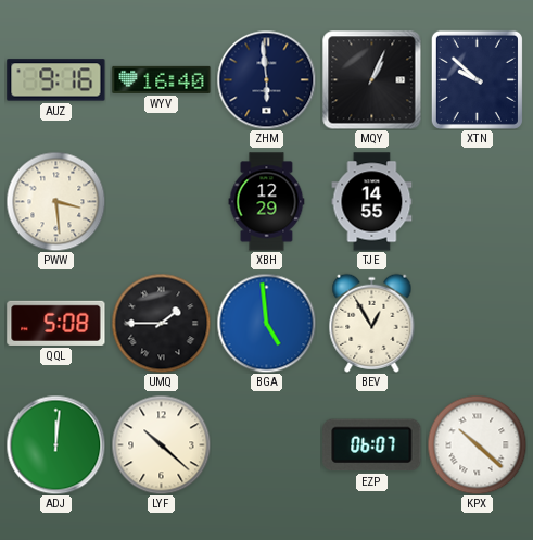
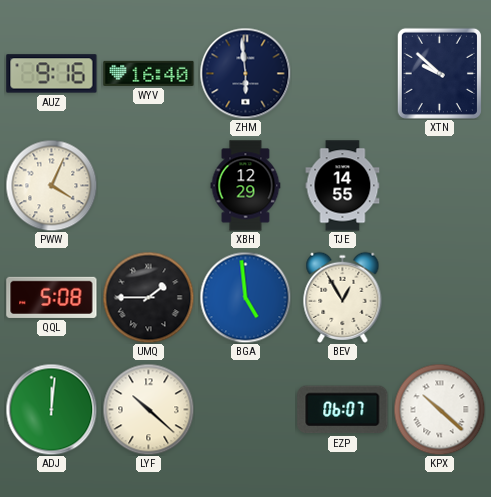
MQY: 1:04 -> none
PWW: 3:29 -> 4:04
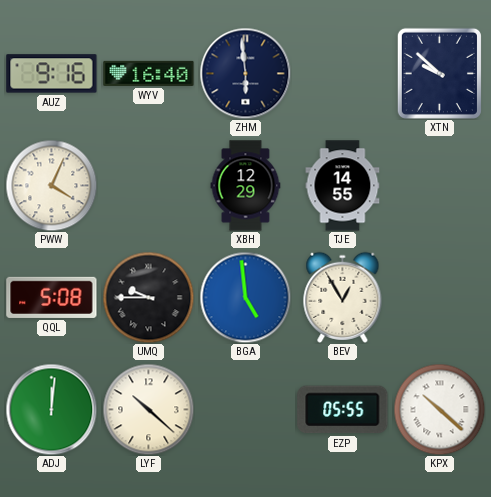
UMQ: 1:45 -> 9:45
EZP: 06:07 -> 05:55
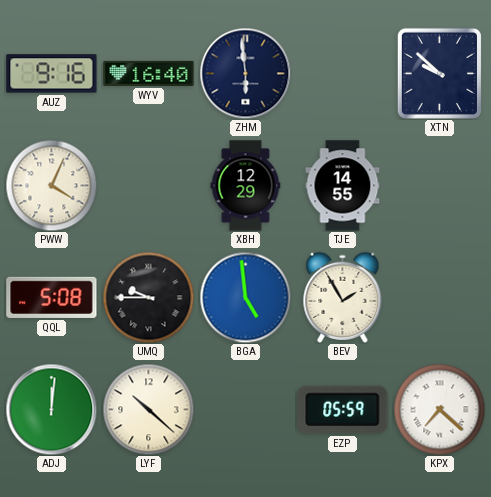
BEV: 12:55 -> 1:55
EZP: 05:55 -> 05:59
KPX: 10:22 -> 7:22
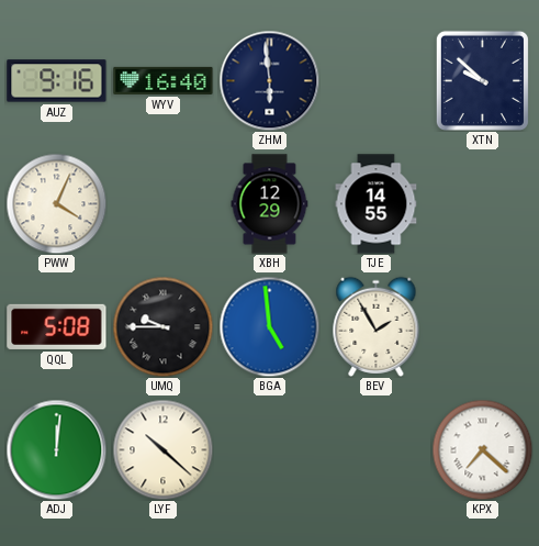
EZP: 05:59 -> none
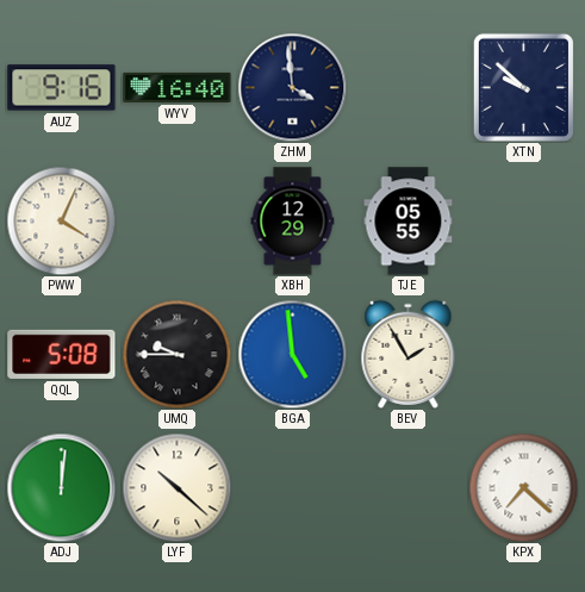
ZHM: 5:59 -> 3:59
TJE: 14:55 -> 05:55
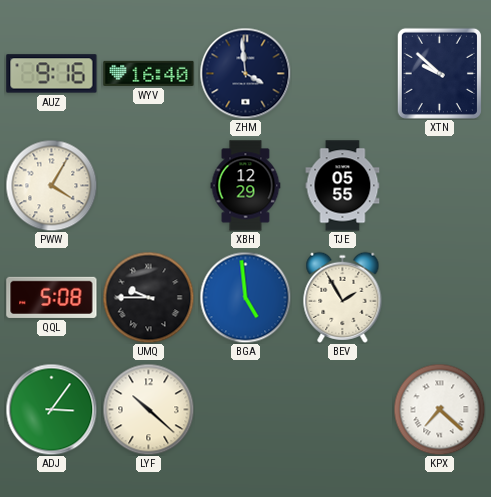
PWW: 4:04 -> 4:05
ADJ: 12:01 -> 3:06
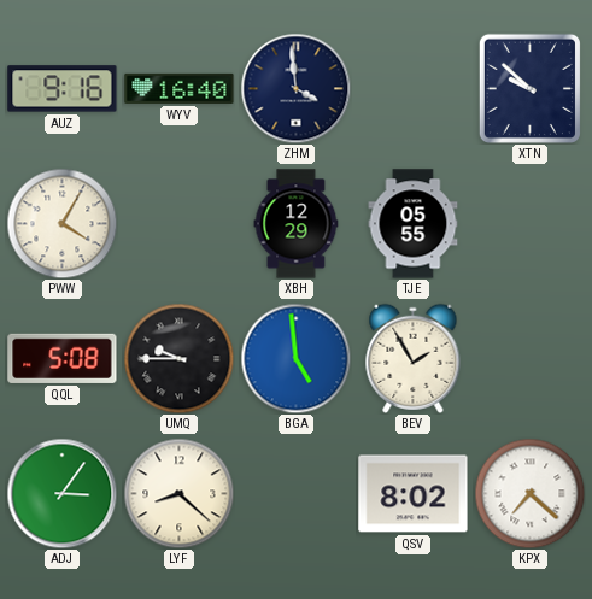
LYF: 10:22 -> 8:22
QSV: none -> 8:02
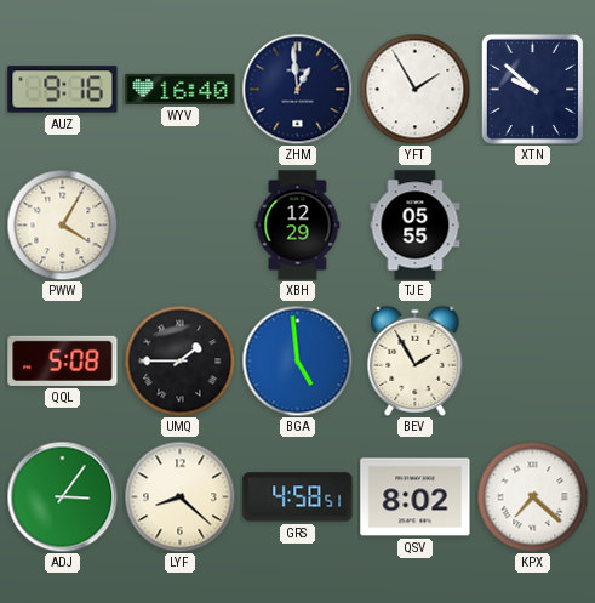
ZHM: 3:59 -> 12:59
YFT: none -> 1:55
UMQ: 9:45 -> 1:45
GRS: none -> 4:58
